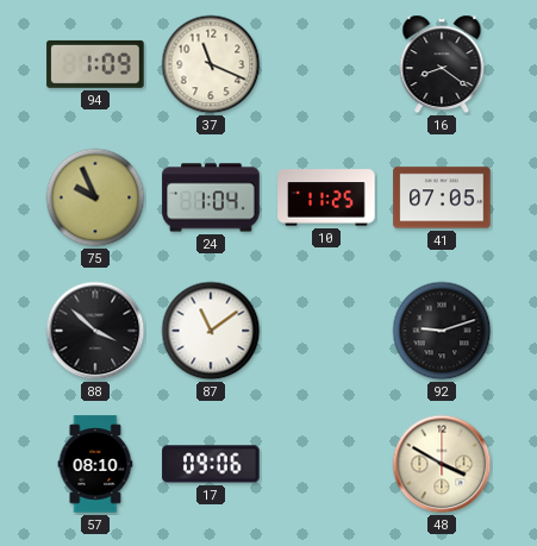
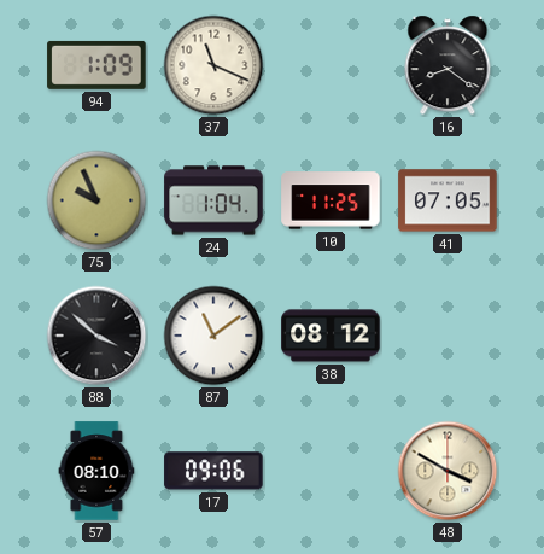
38: none -> 08:12
92: 9:12 -> none
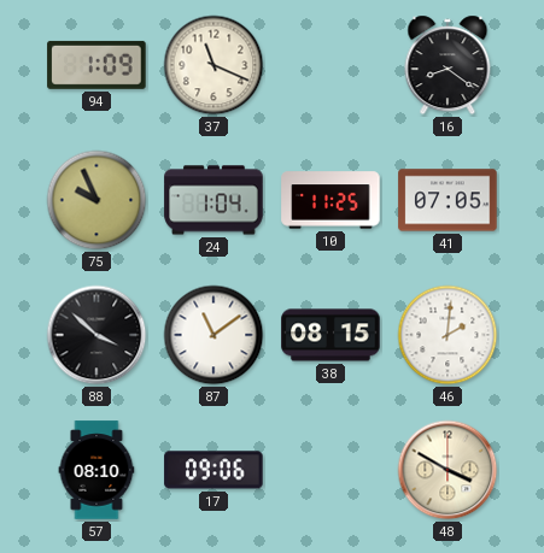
38: 08:12 -> 08:15
46: none -> 2:01
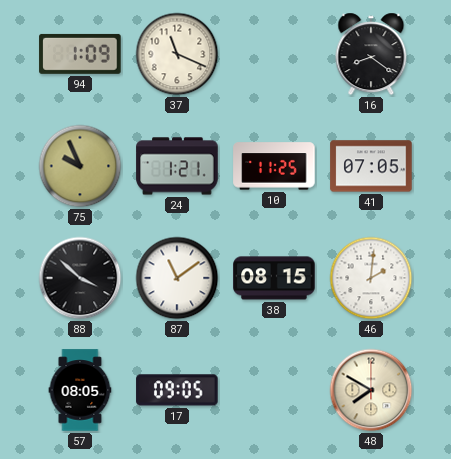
24: 1:04 -> 1:21
57: 08:10 -> 08:05
17: 09:06 -> 09:05
48: 3:50 -> 7:50
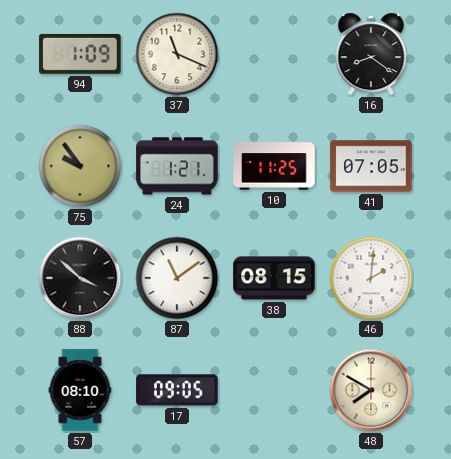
75: 9:56 -> 9:54
57: 08:05 -> 08:10
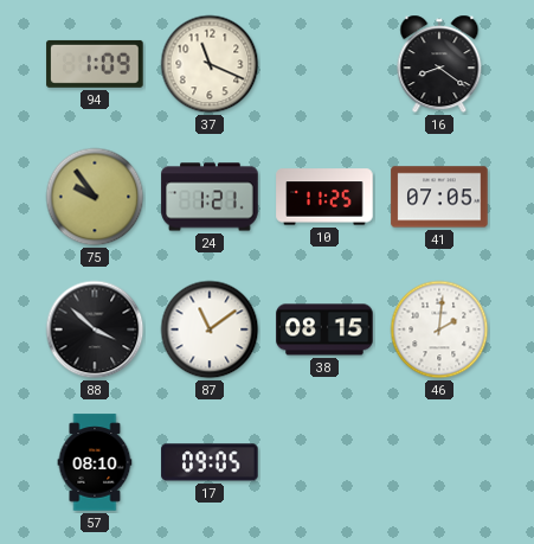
48: 7:50 -> none
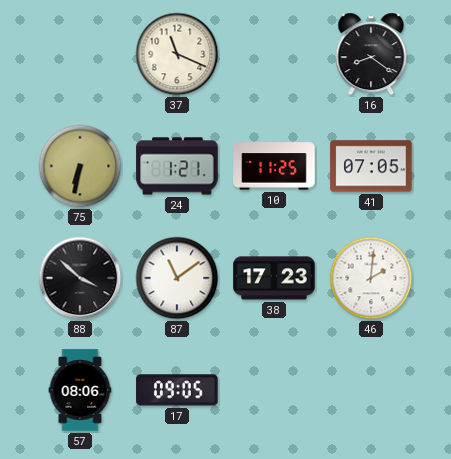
94: 1:09 -> none
75: 9:54 -> 6:32
38: 08:15 -> 17:23
57: 08:10 -> 08:06
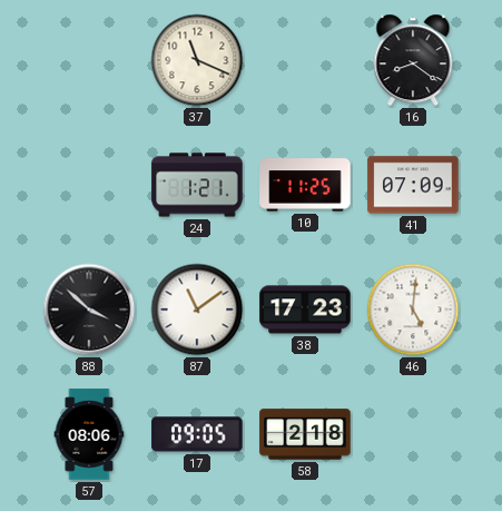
75: 6:32 -> none
41: 07:05 -> 07:09
46: 2:01 -> 5:01
58: none -> 2:18
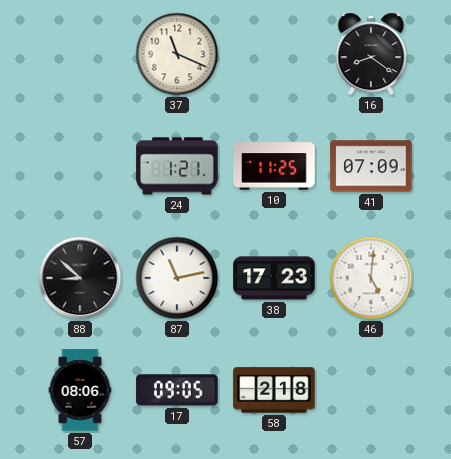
88: 3:52 -> 8:52
87: 11:09 -> 11:13
